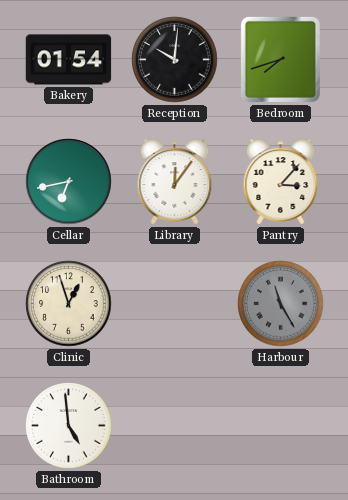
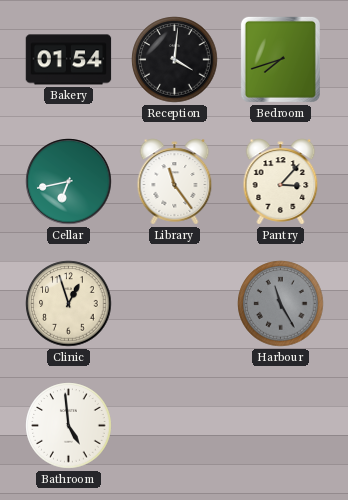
Reception: 10:01 -> 4:01
Library: 12:06 -> 11:24
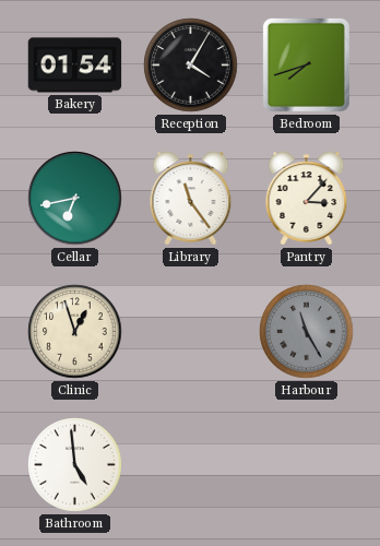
Reception: 4:01 -> 4:05
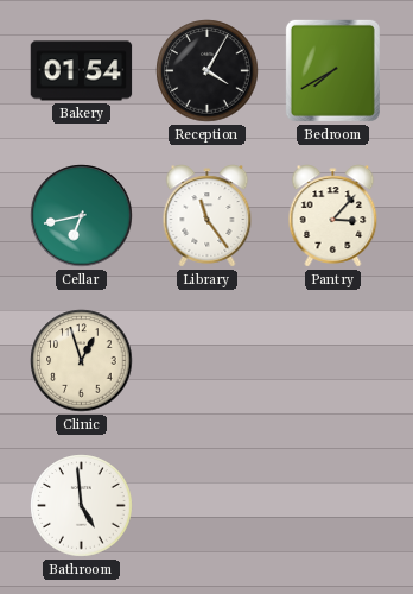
Bedroom: 7:42 -> 7:40
Harbour: 11:25 -> none
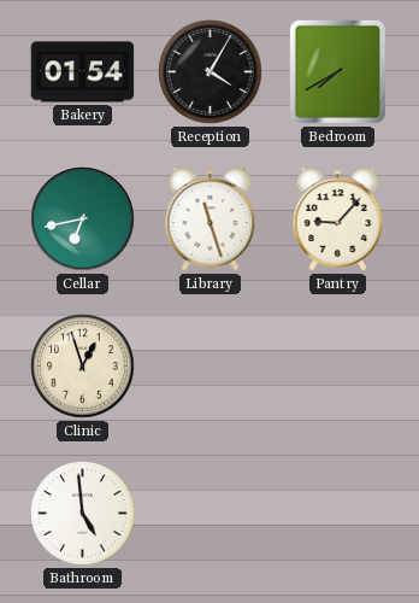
Library: 11:24 -> 11:27
Pantry: 3:07 -> 9:07
